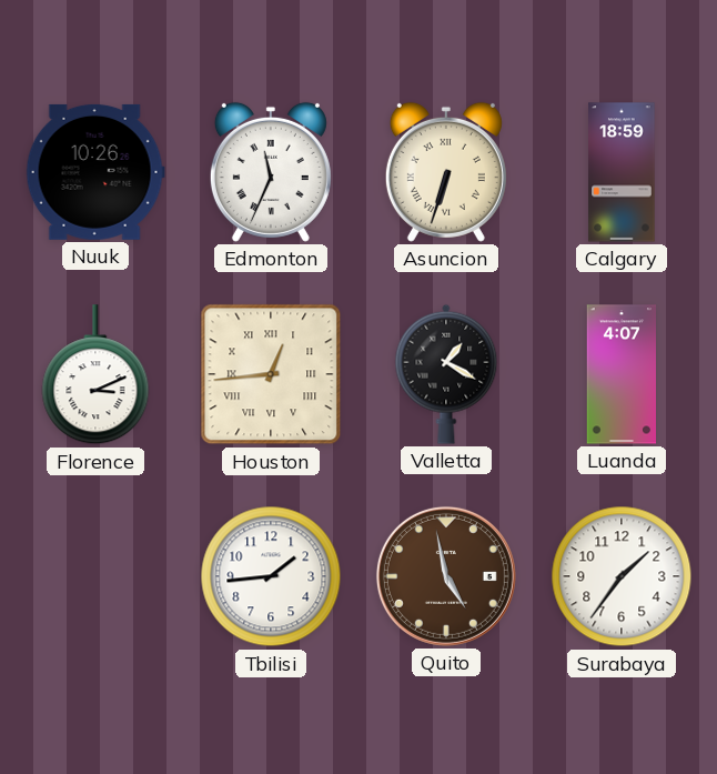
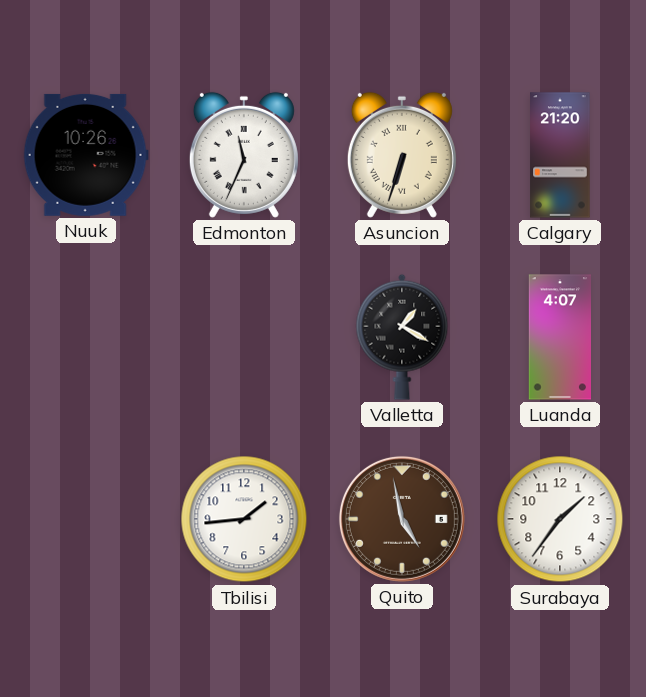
Calgary: 18:59 -> 21:20
Florence: 3:11 -> none
Houston: 12:44 -> none
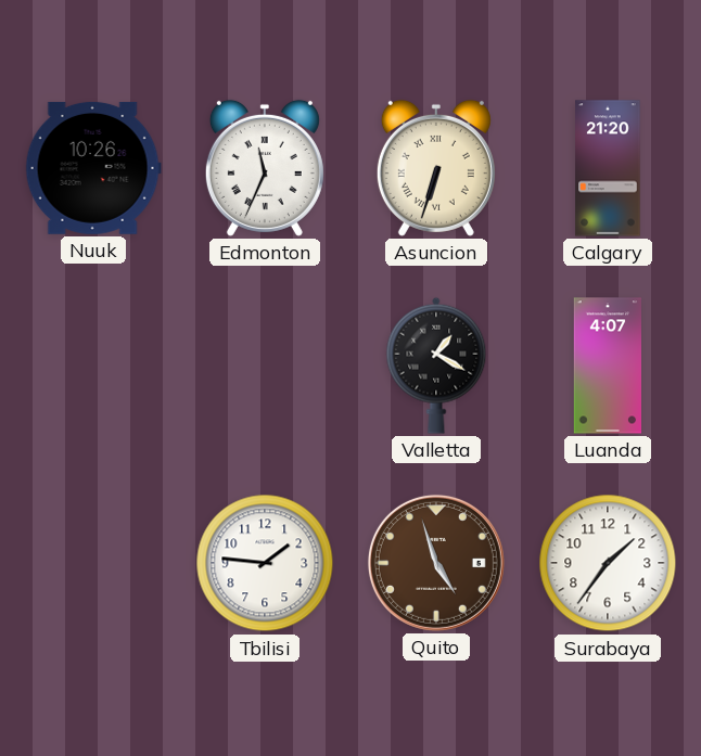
Tbilisi: 1:44 -> 1:46
Quito: 4:58 -> 4:57
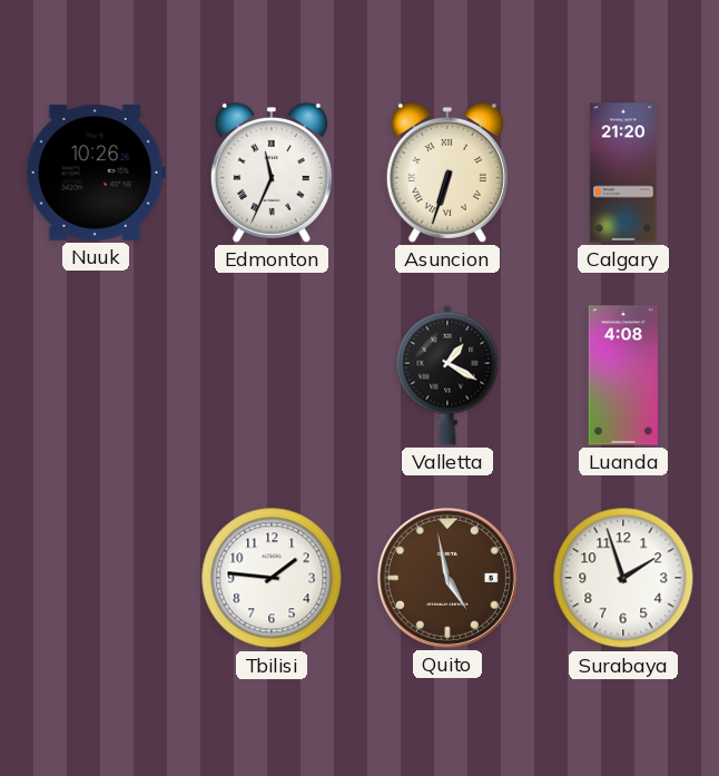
Luanda: 4:07 -> 4:08
Quito: 4:57 -> 4:58
Surabaya: 1:36 -> 1:57
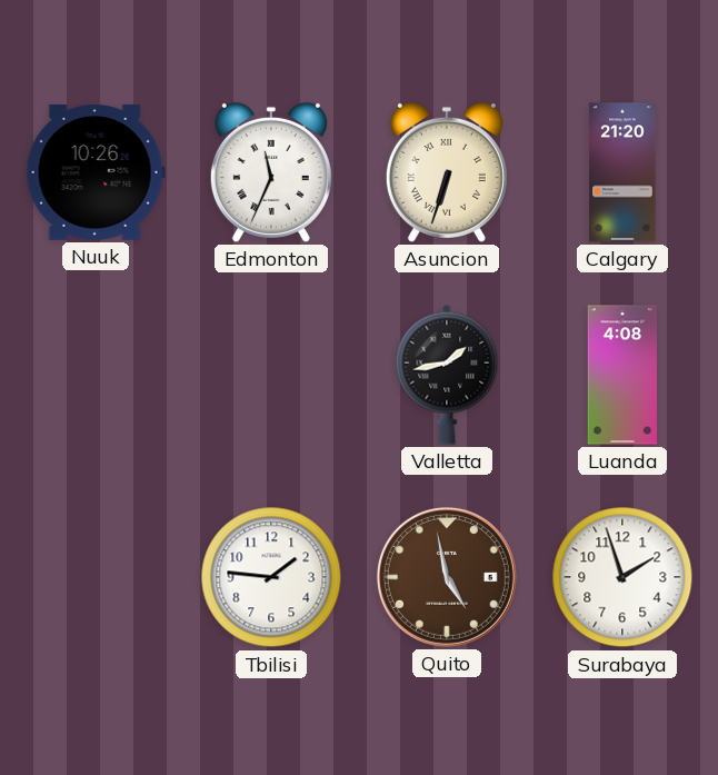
Valletta: 1:20 -> 1:43
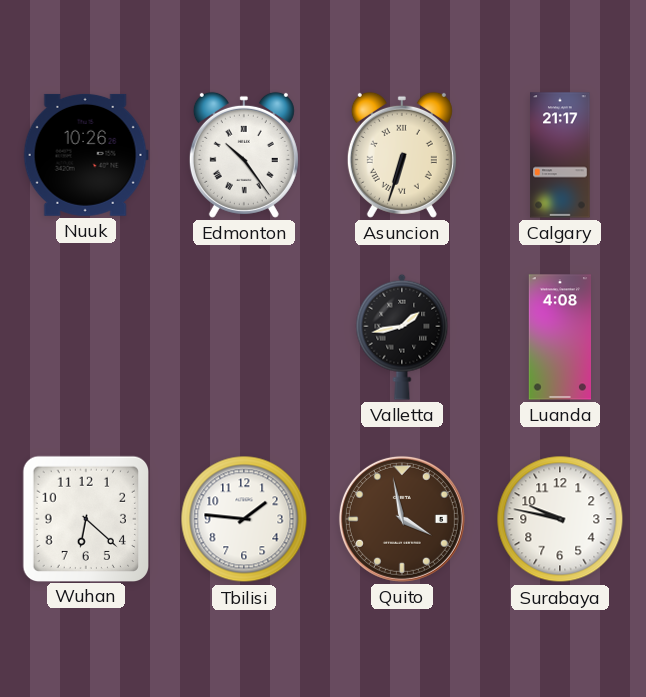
Edmonton: 11:34 -> 10:24
Calgary: 21:20 -> 21:17
Wuhan: none -> 6:22
Quito: 4:58 -> 3:58
Surabaya: 1:57 -> 9:47
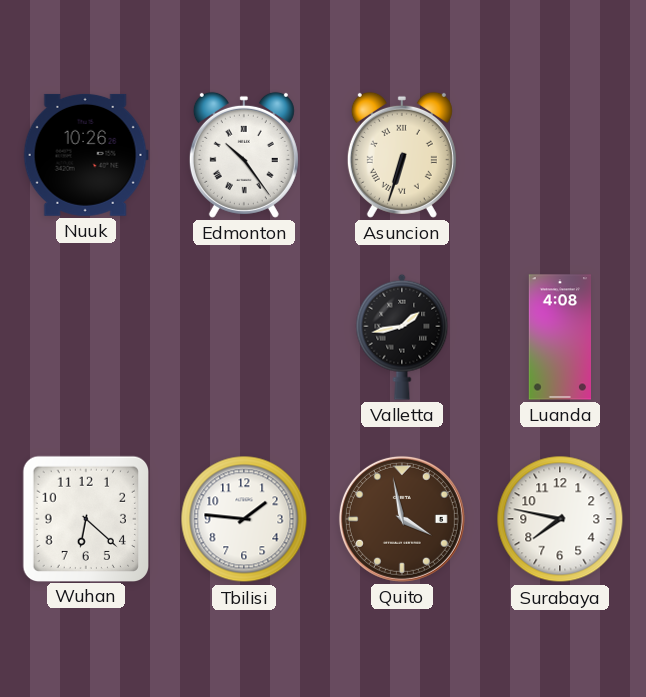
Calgary: 21:17 -> none
Surabaya: 9:47 -> 7:47
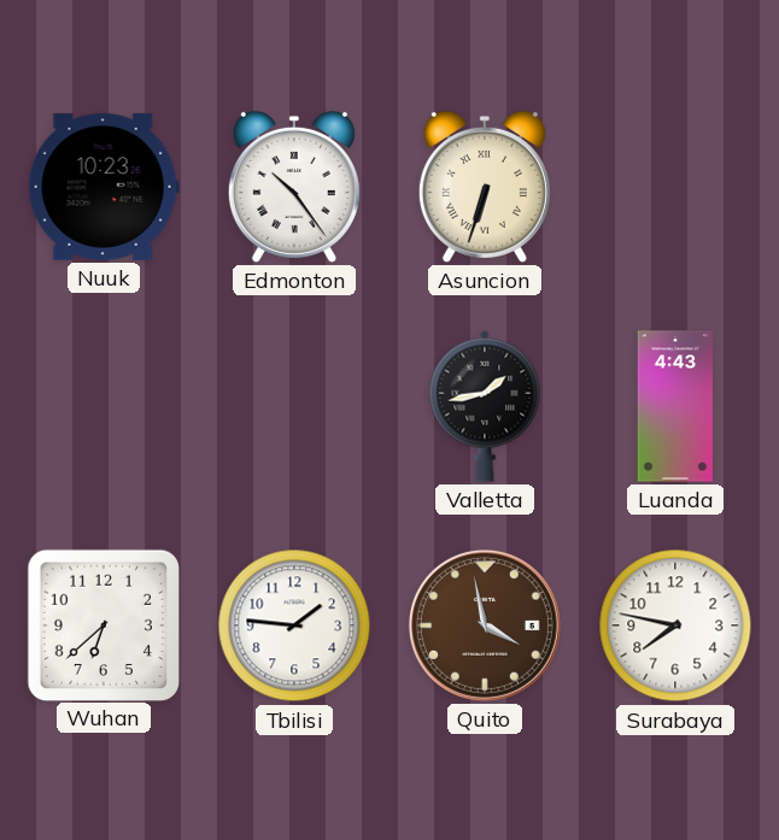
Nuuk: 10:26 -> 10:23
Luanda: 4:08 -> 4:43
Wuhan: 6:22 -> 6:38
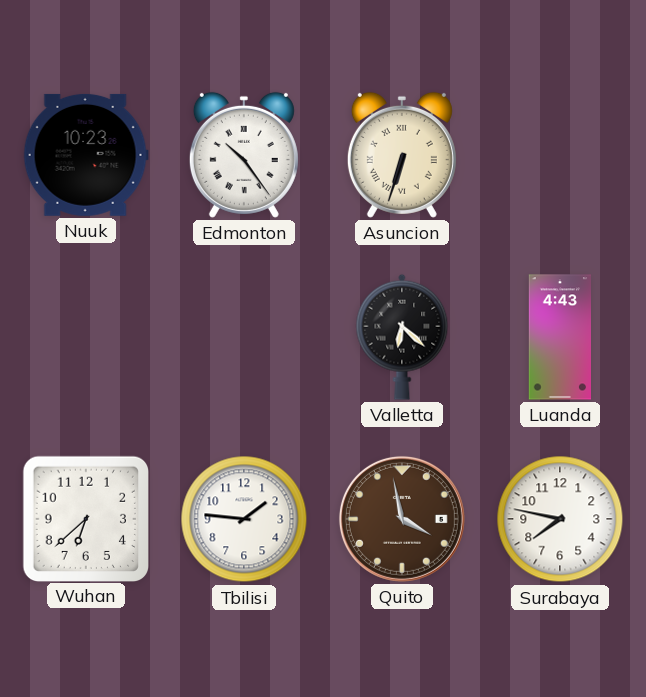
Valletta: 1:43 -> 6:22
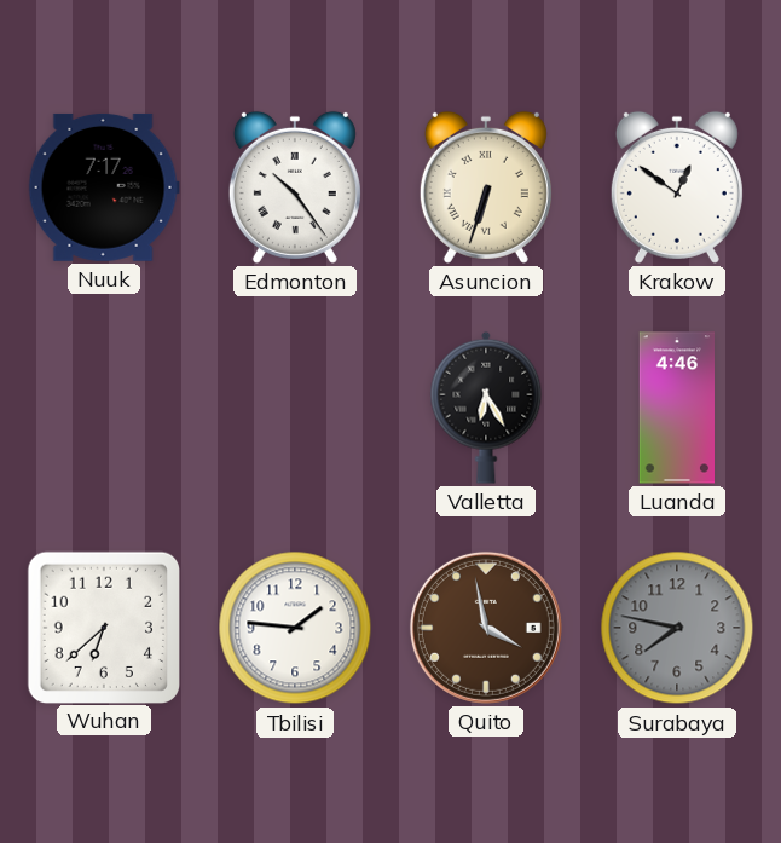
Nuuk: 10:23 -> 7:17
Krakow: none -> 12:51
Valletta: 6:22 -> 6:25
Luanda: 4:43 -> 4:46
Surabaya dial: white -> grey
